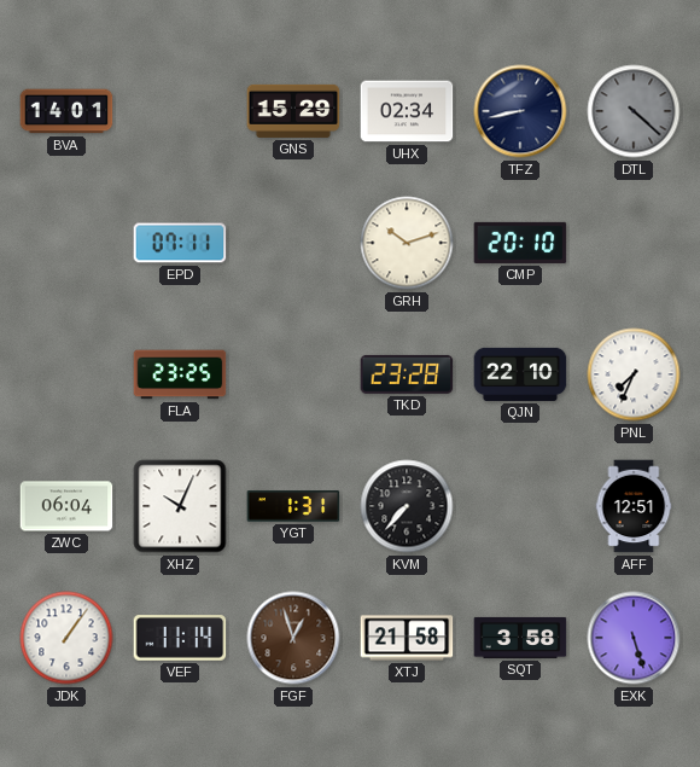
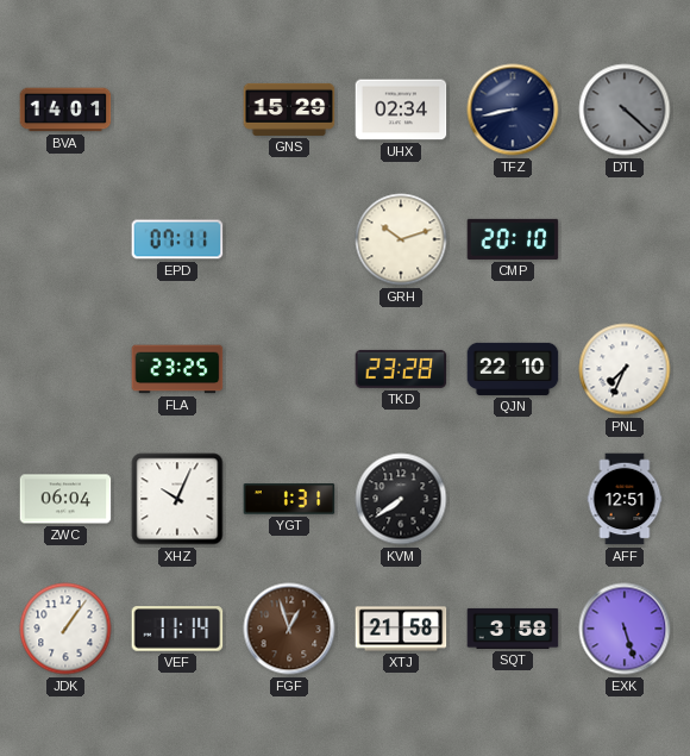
KVM: 7:37 -> 7:39
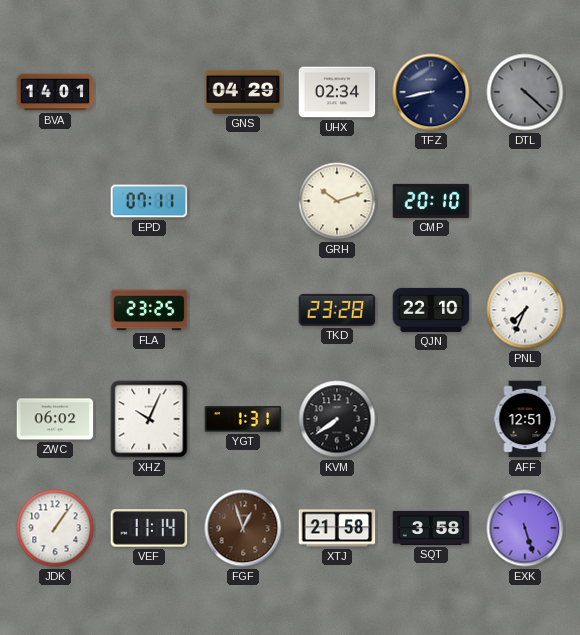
GNS: 15:29 -> 04:29
ZWC: 06:04 -> 06:02
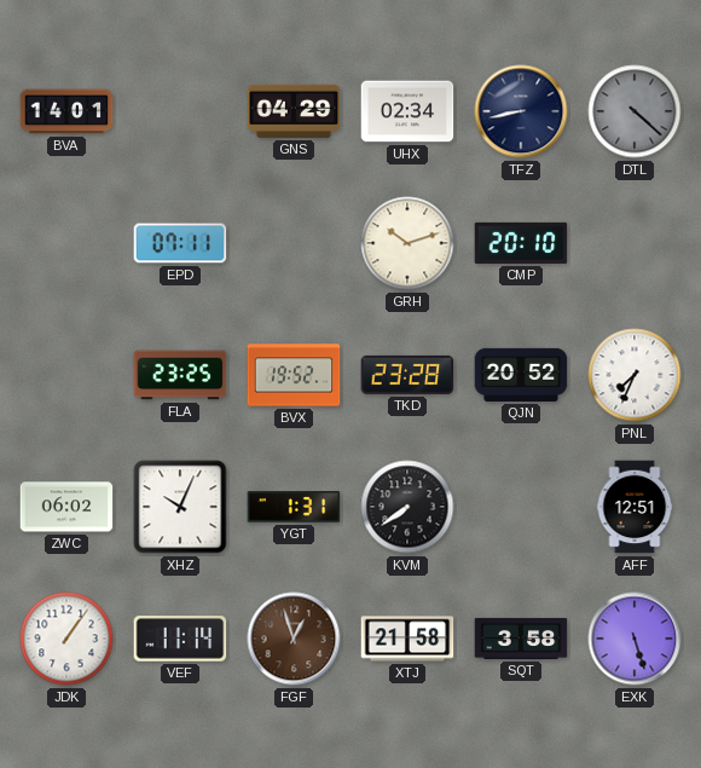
BVX: none -> 19:52
QJN: 22:10 -> 20:52
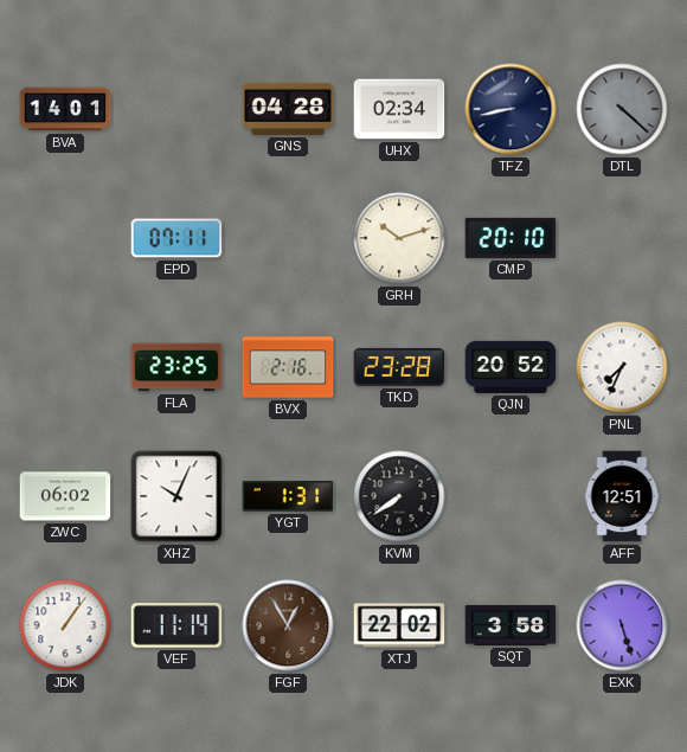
GNS: 04:29 -> 04:28
BVX: 19:52 -> 2:16
FGF: 12:57 -> 12:55
XTJ: 21:58 -> 22:02
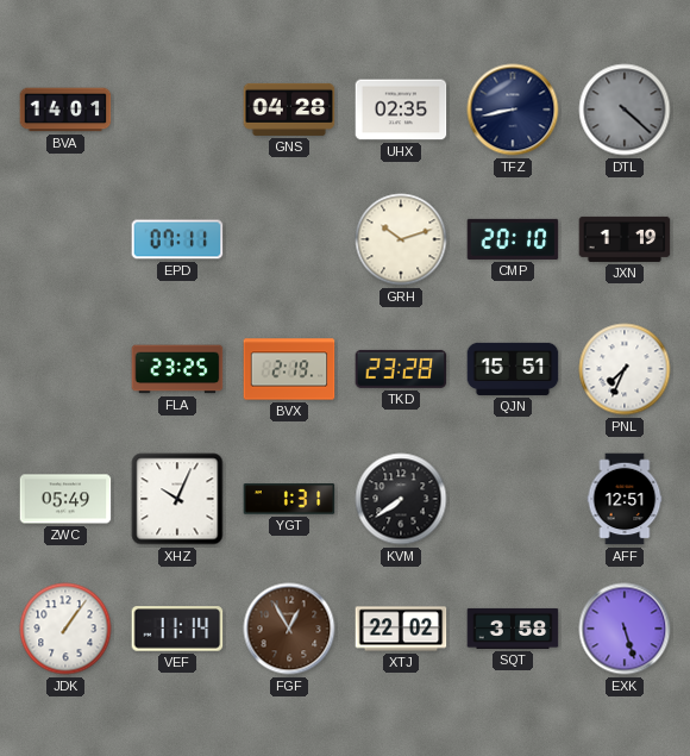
UHX: 02:34 -> 02:35
JXN: none -> 1:19
BVX: 2:16 -> 2:19
QJN: 20:52 -> 15:51
ZWC: 06:02 -> 05:49
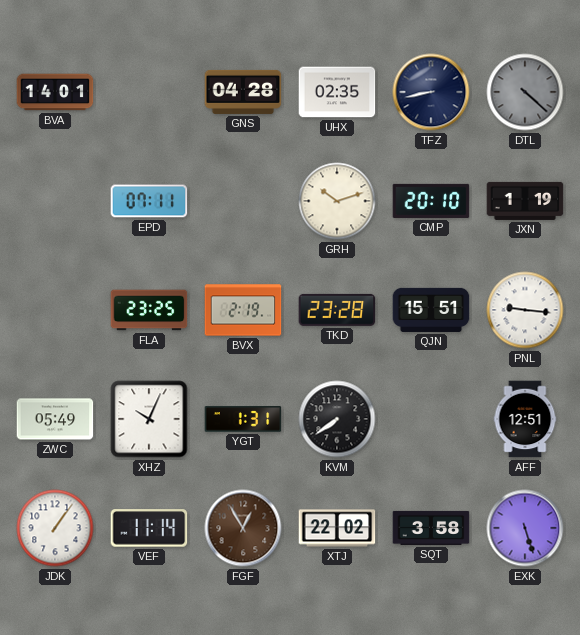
PNL: 7:34 -> 9:16
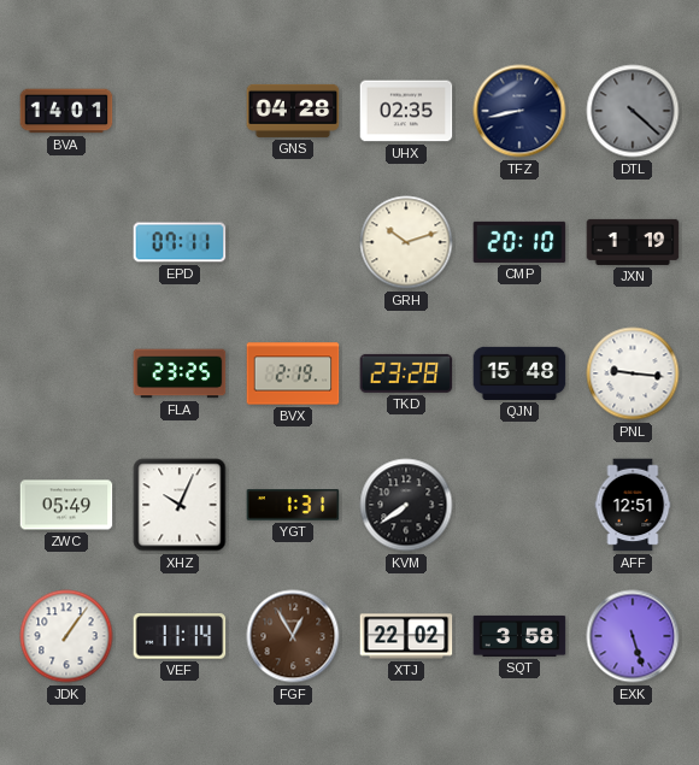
QJN: 15:51 -> 15:48
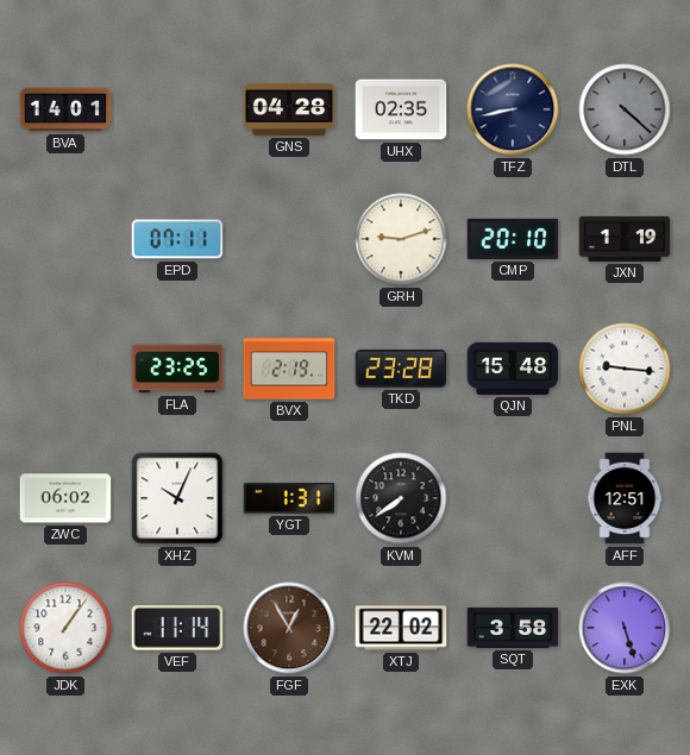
GRH: 10:12 -> 9:12
ZWC: 05:49 -> 06:02
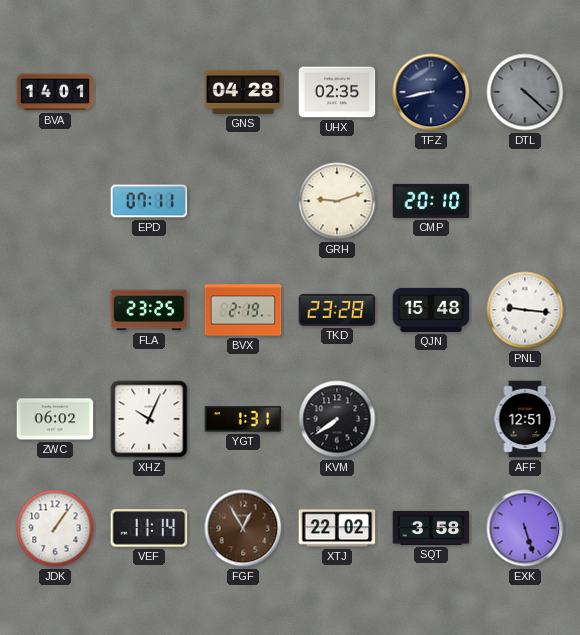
JXN: 1:19 -> none
